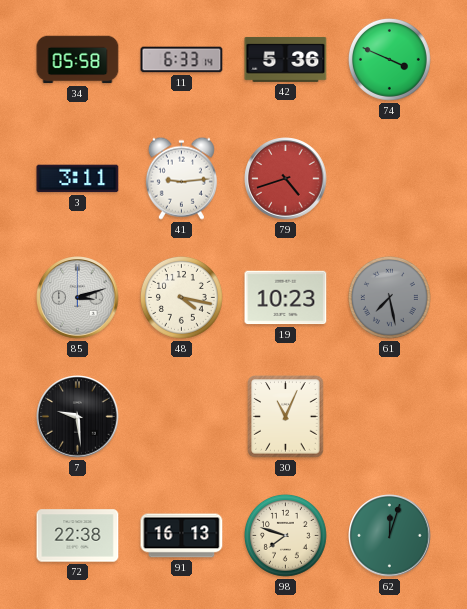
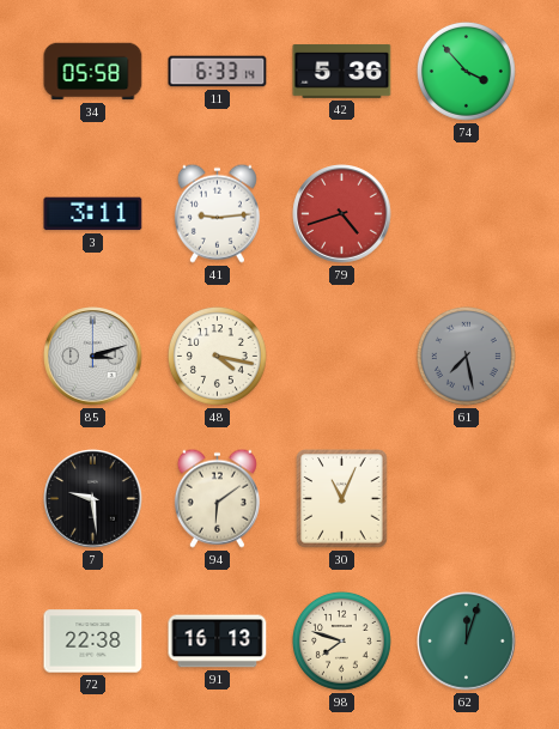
74: 3:49 -> 3:53
19: 10:23 -> none
94: none -> 6:09
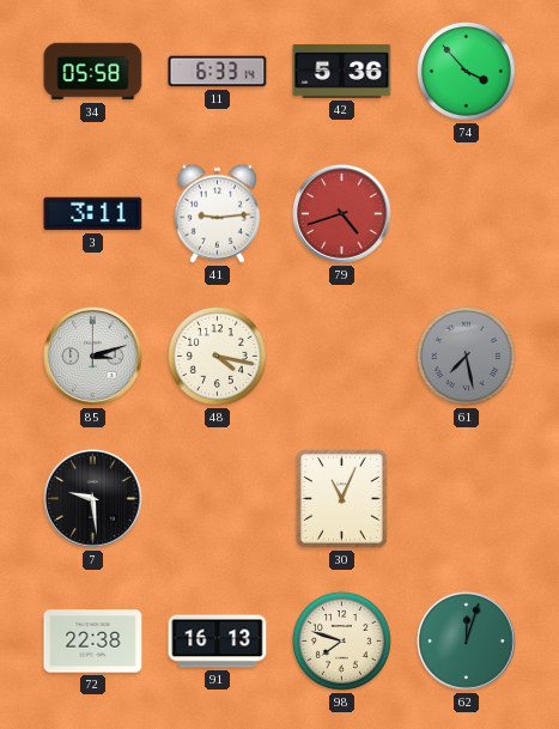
94: 6:09 -> none
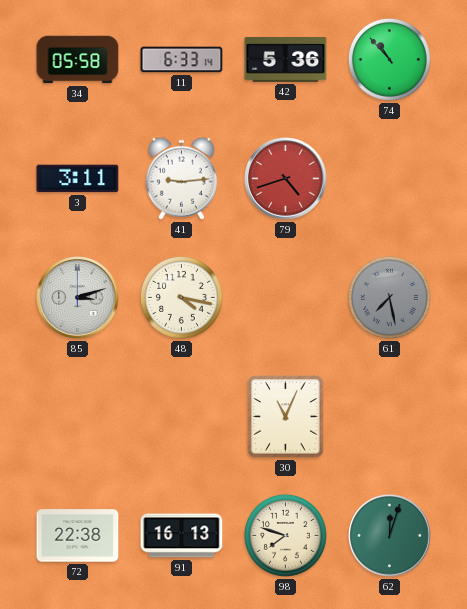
74: 3:53 -> 10:53
7: 9:29 -> none
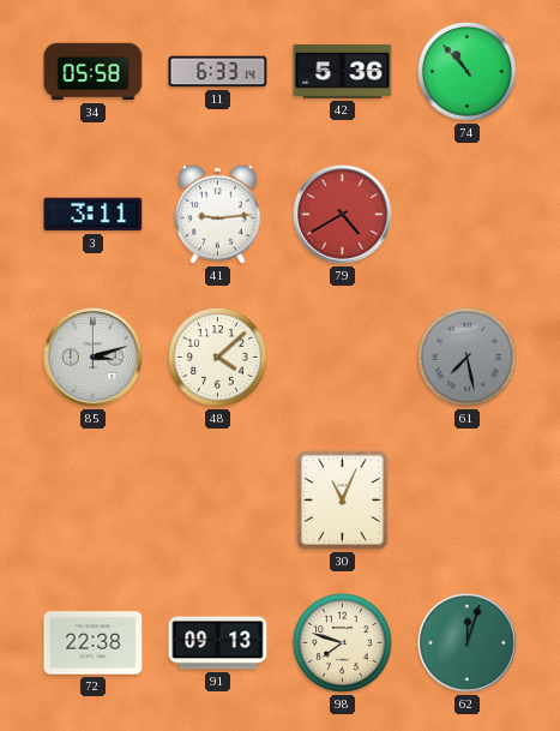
79: 4:42 -> 4:40
48: 4:17 -> 4:08
91: 16:13 -> 09:13
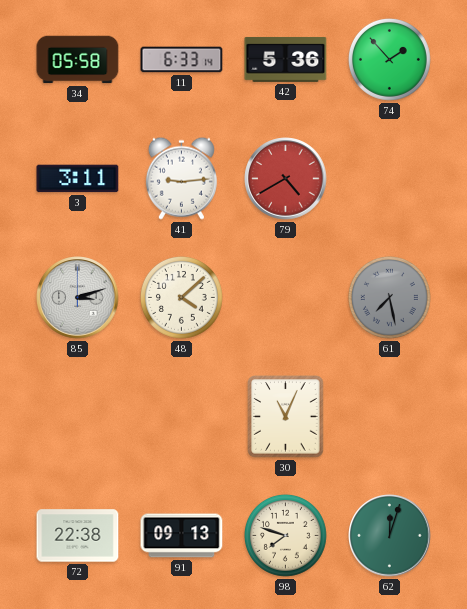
74: 10:53 -> 1:53
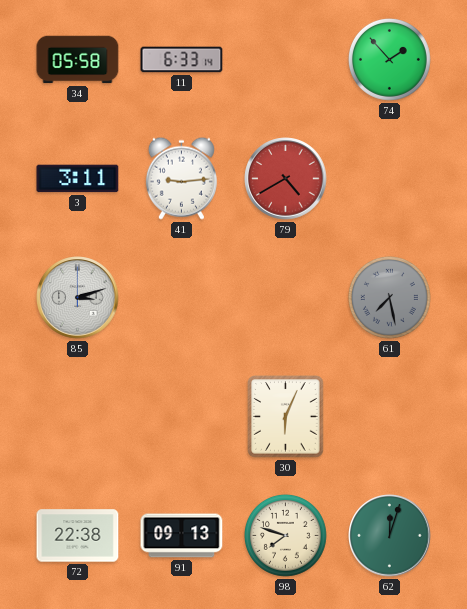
42: 5:36 -> none
48: 4:08 -> none
30: 11:04 -> 6:04
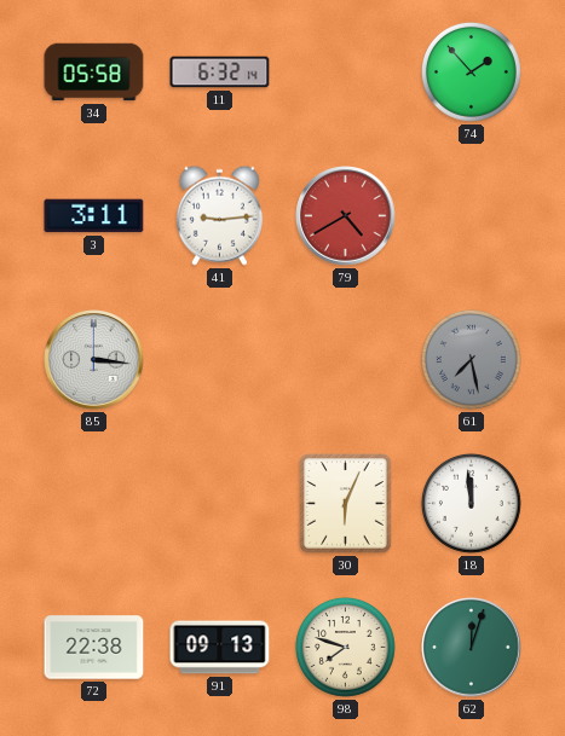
11: 6:33 -> 6:32
85: 3:12 -> 3:16
18: none -> 11:59
